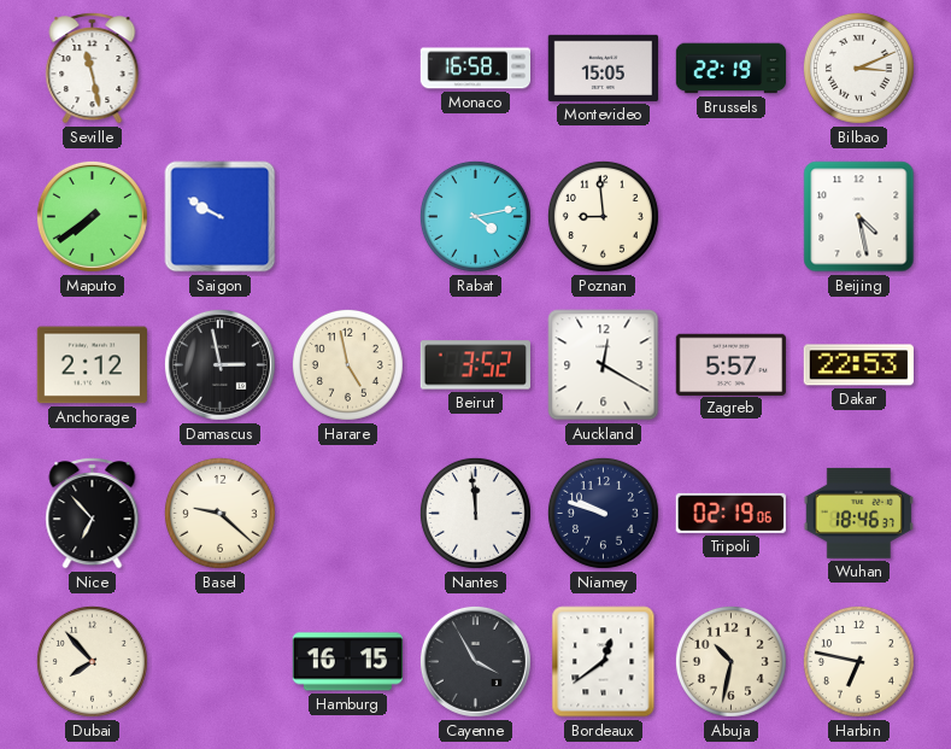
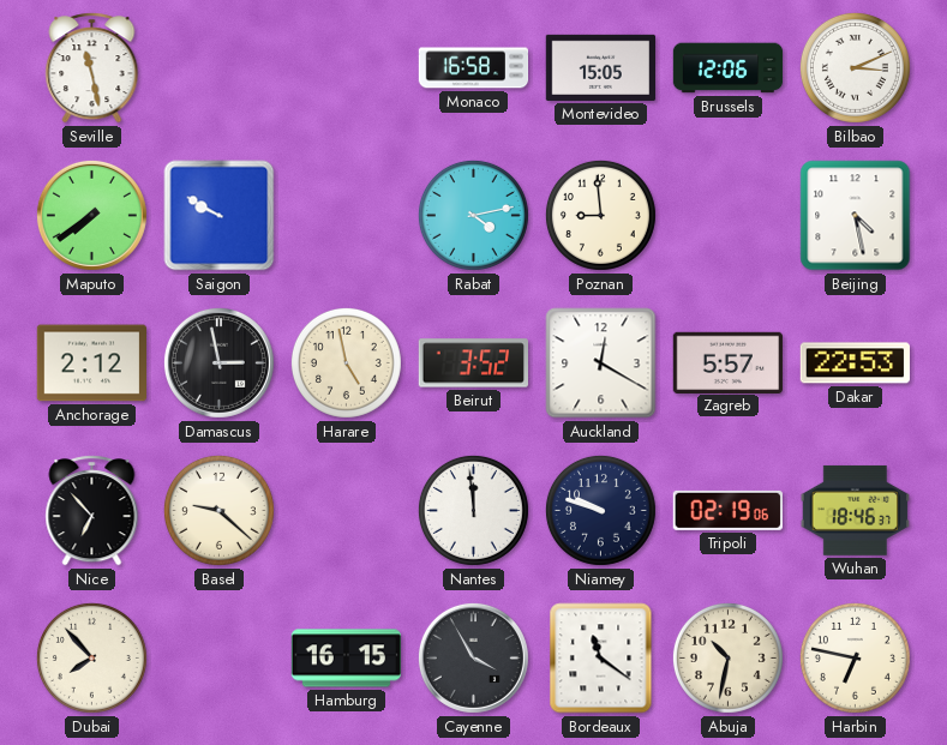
Brussels: 22:19 -> 12:06
Bordeaux: 12:39 -> 11:21
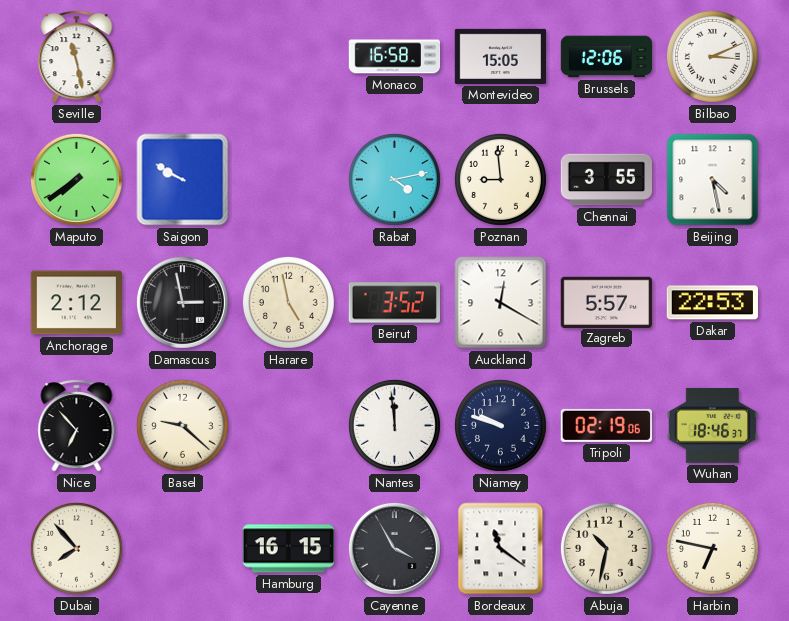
Chennai: none -> 3:55
